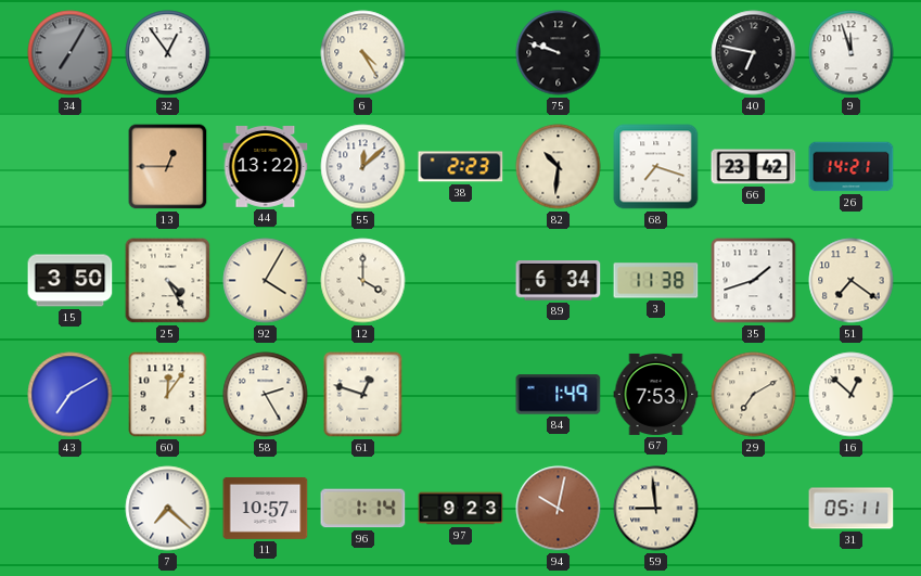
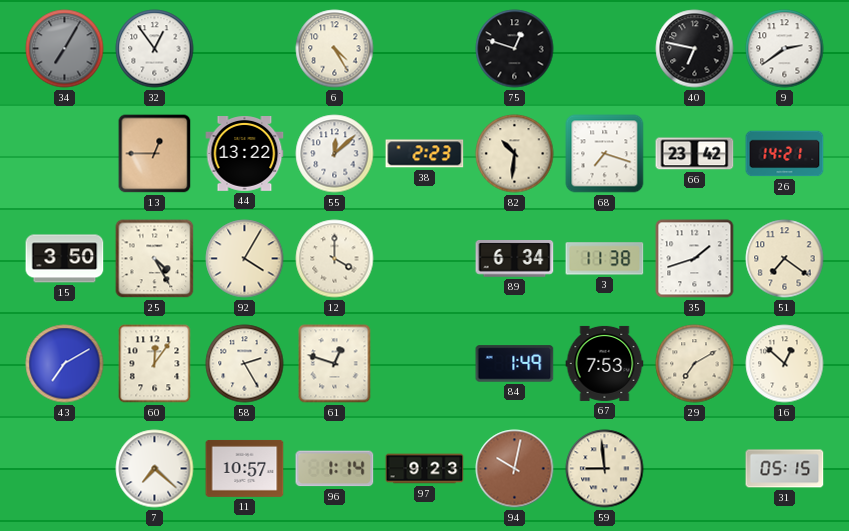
75: 9:48 -> 12:48
9: 11:57 -> 2:39
31: 05:11 -> 05:15
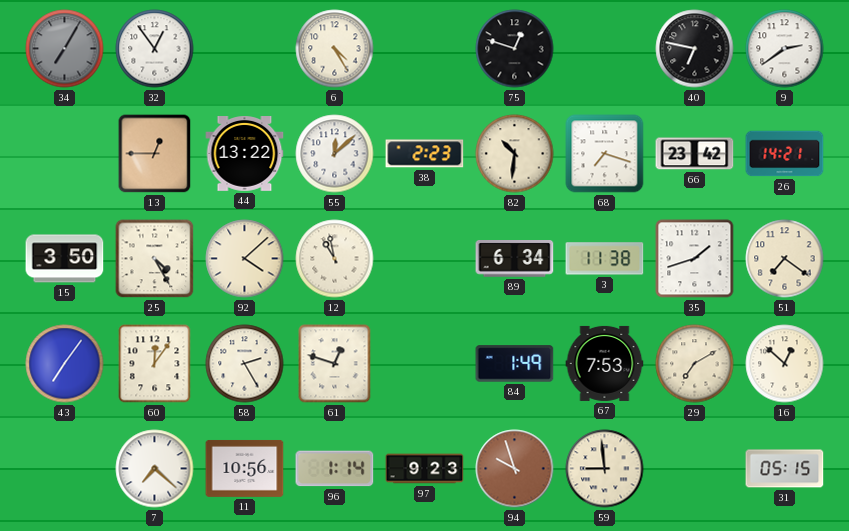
92: 4:05 -> 4:08
12: 4:00 -> 10:58
43: 7:10 -> 7:06
11: 10:57 -> 10:56
94: 10:02 -> 9:57
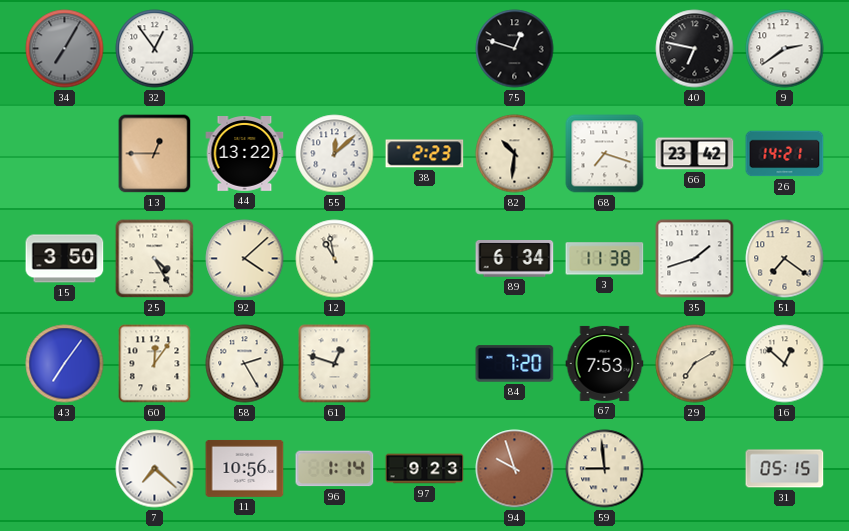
6: 4:25 -> none
84: 1:49 -> 7:20
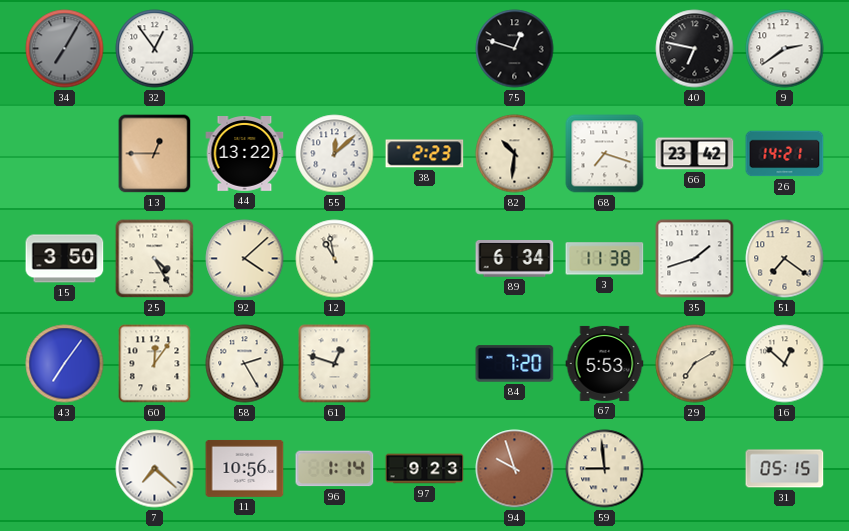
67: 7:53 -> 5:53
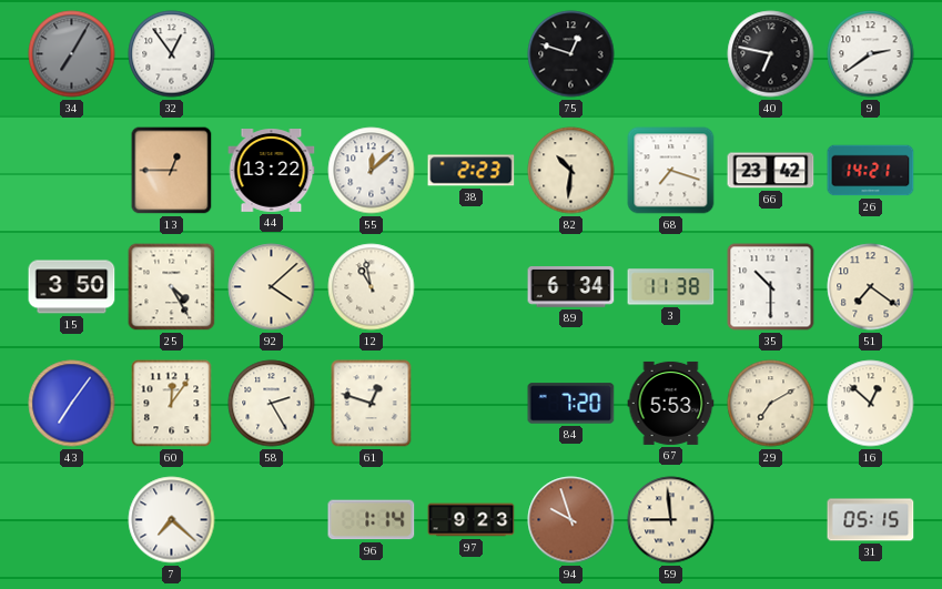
35: 1:42 -> 10:30
11: 10:56 -> none
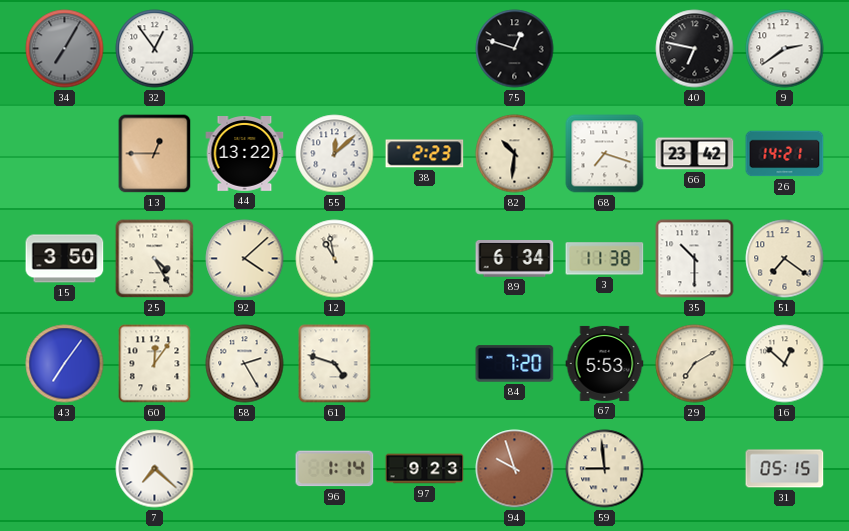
61: 12:48 -> 4:48
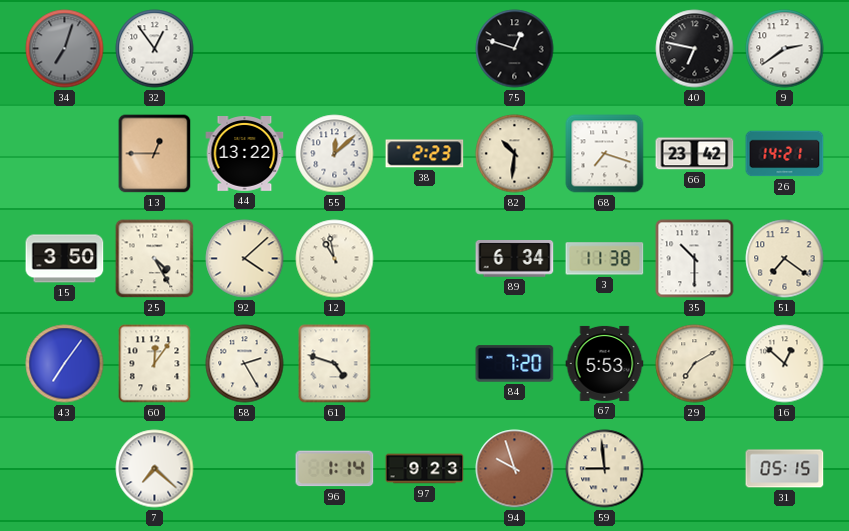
34: 7:05 -> 7:03
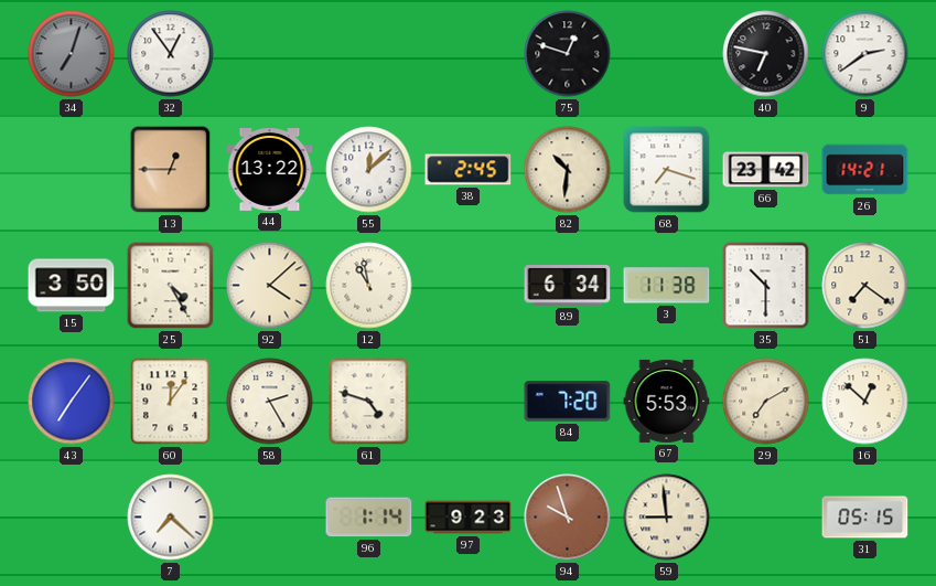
38: 2:23 -> 2:45
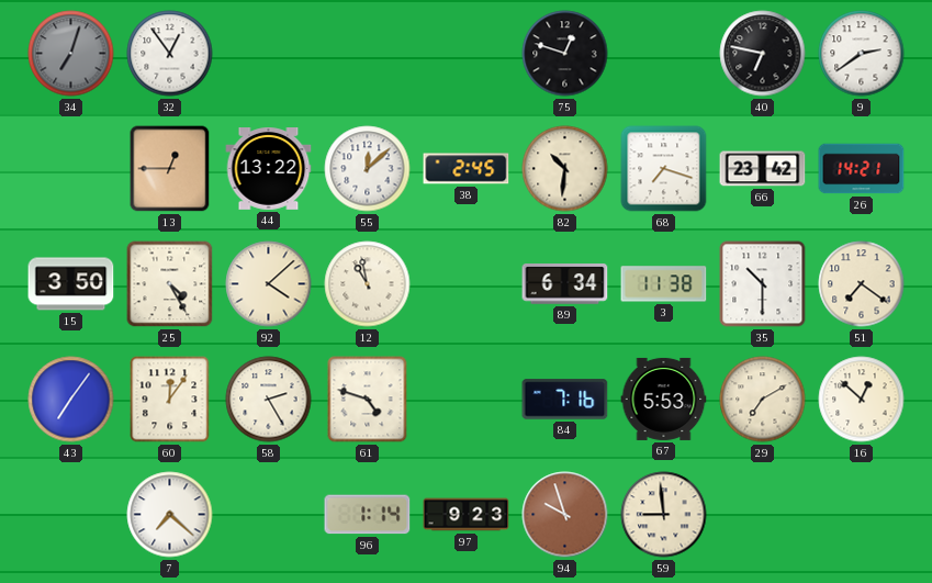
84: 7:20 -> 7:16
31: 05:15 -> none
